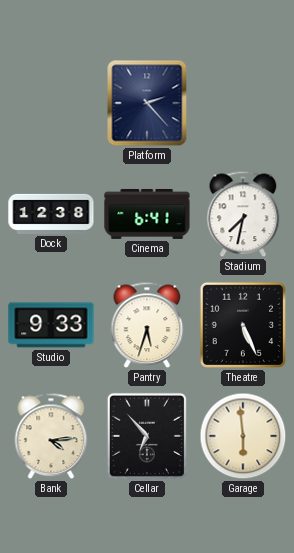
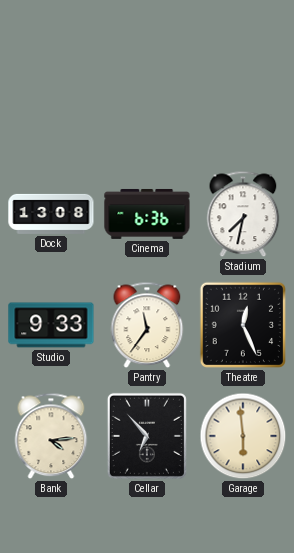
Platform: 2:23 -> none
Dock: 12:38 -> 13:08
Cinema: 6:41 -> 6:36
Pantry: 5:33 -> 11:36
Theatre: 5:26 -> 12:26
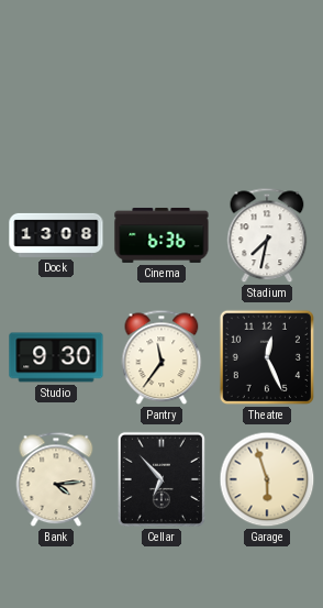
Studio: 9:33 -> 9:30
Garage: 5:59 -> 5:57
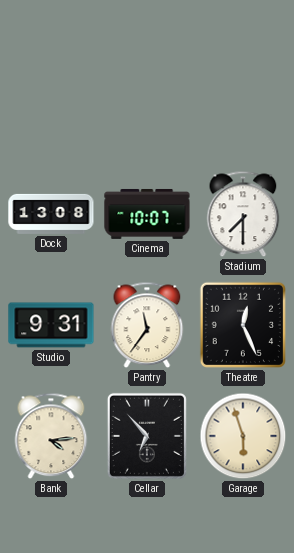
Cinema: 6:36 -> 10:07
Stadium: 7:32 -> 7:30
Studio: 9:30 -> 9:31
